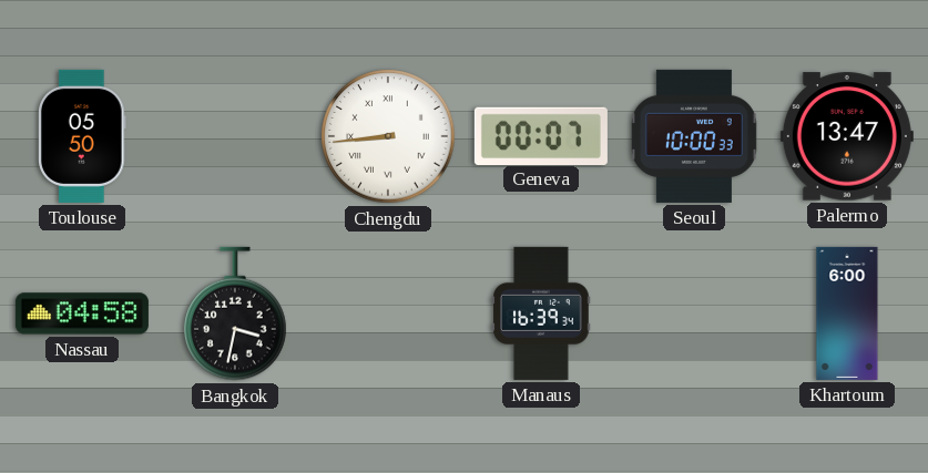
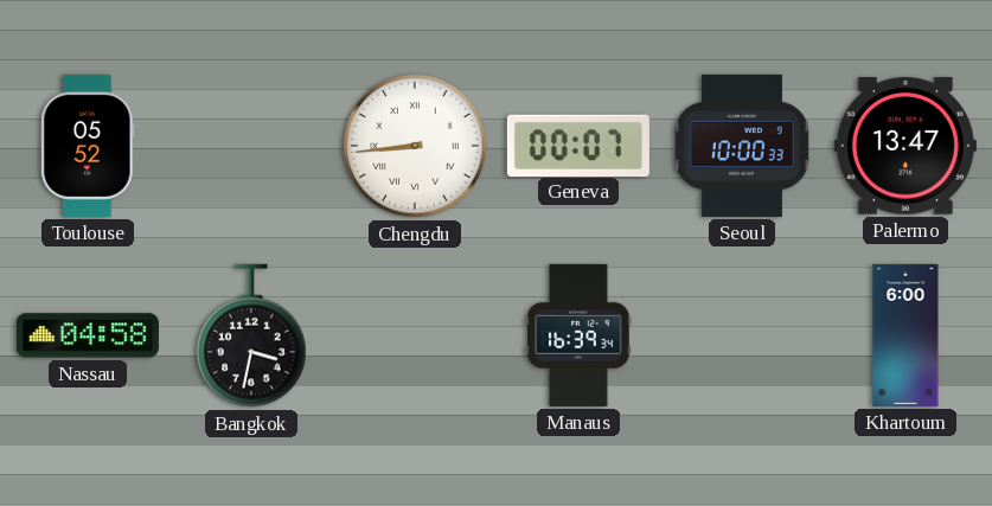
Toulouse: 05:50 -> 05:52
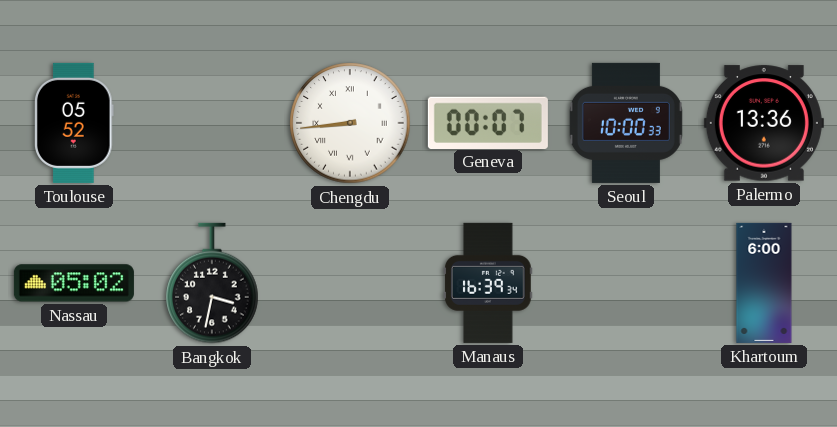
Palermo: 13:47 -> 13:36
Nassau: 04:58 -> 05:02
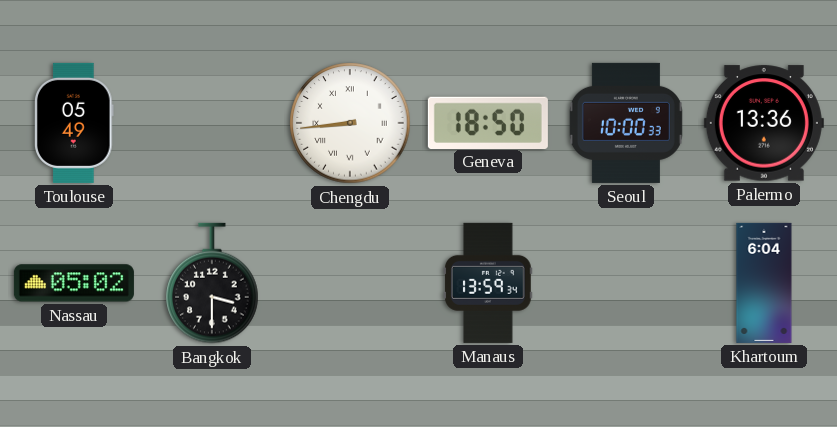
Toulouse: 05:52 -> 05:49
Geneva: 00:07 -> 18:50
Bangkok: 3:32 -> 3:30
Manaus: 16:39 -> 13:59
Khartoum: 6:00 -> 6:04
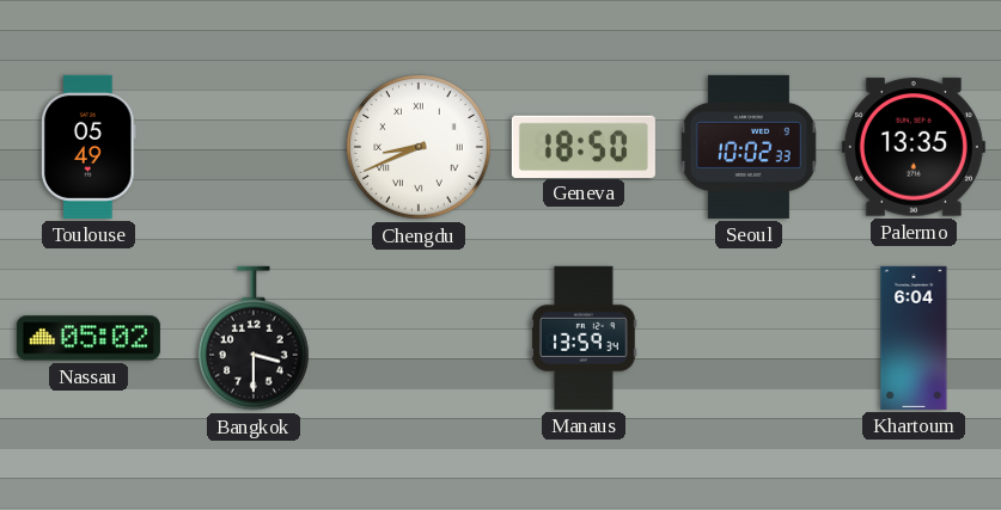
Chengdu: 8:44 -> 8:41
Seoul: 10:00 -> 10:02
Palermo: 13:36 -> 13:35
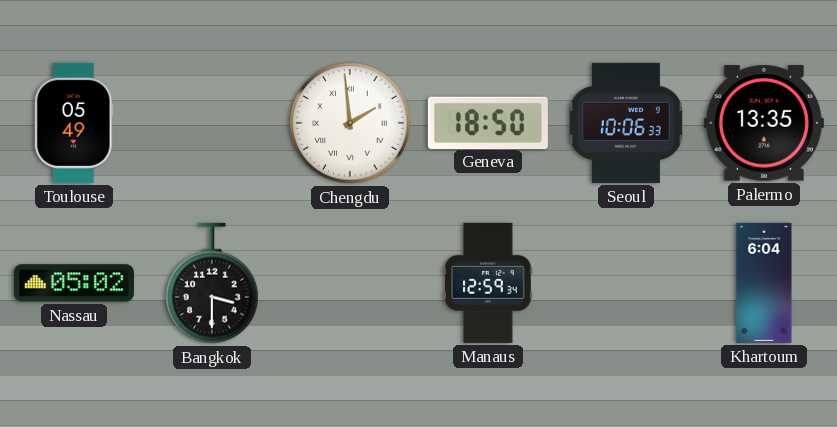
Chengdu: 8:41 -> 1:59
Seoul: 10:02 -> 10:06
Manaus: 13:59 -> 12:59
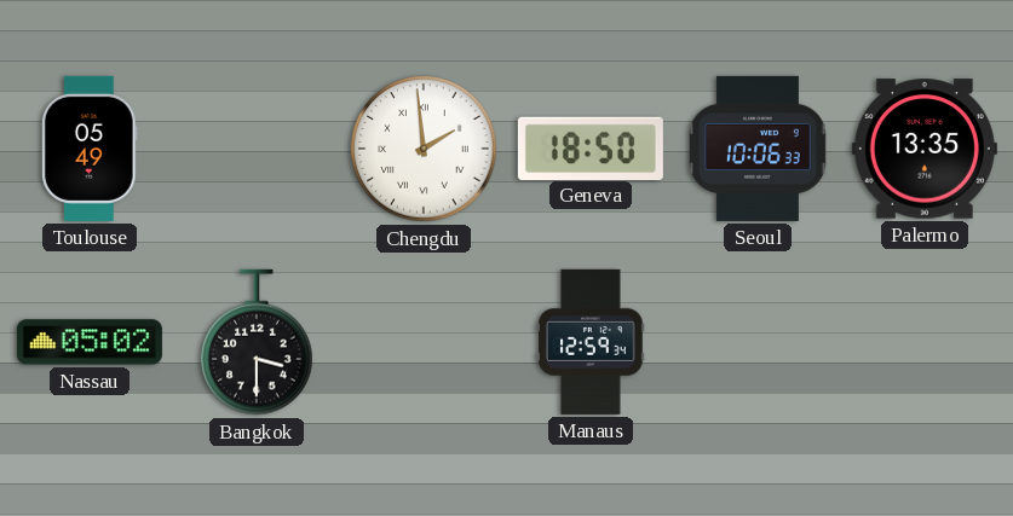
Khartoum: 6:04 -> none
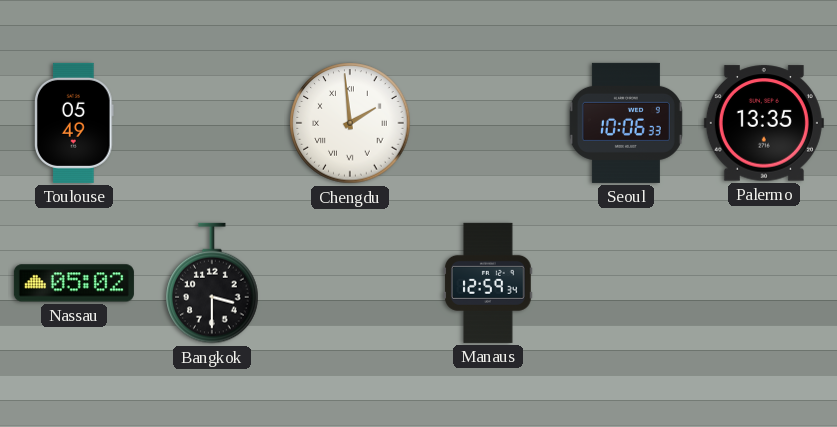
Geneva: 18:50 -> none
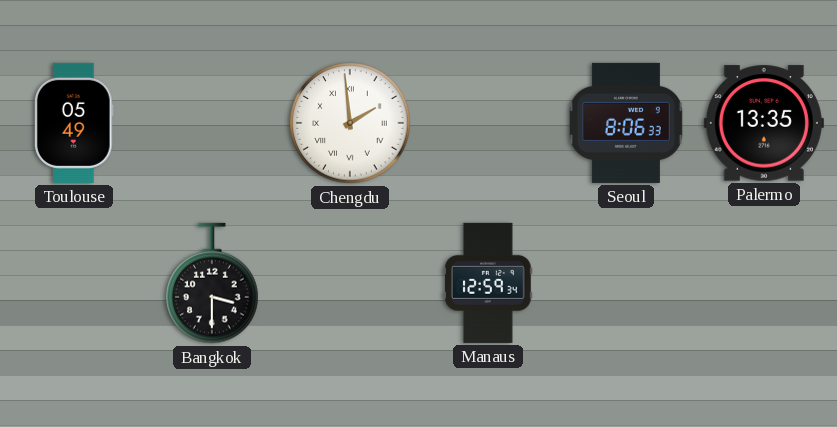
Seoul: 10:06 -> 8:06
Nassau: 05:02 -> none
